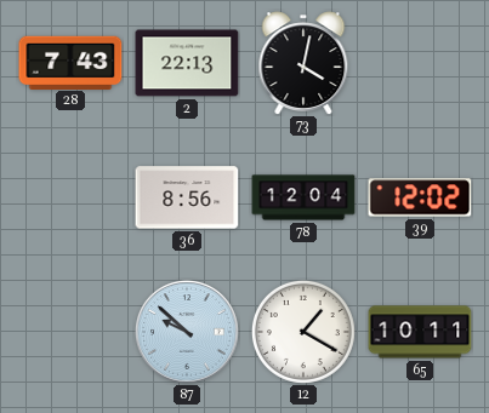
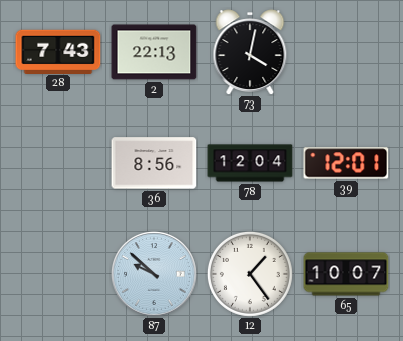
39: 12:02 -> 12:01
12: 1:20 -> 1:24
65: 10:11 -> 10:07
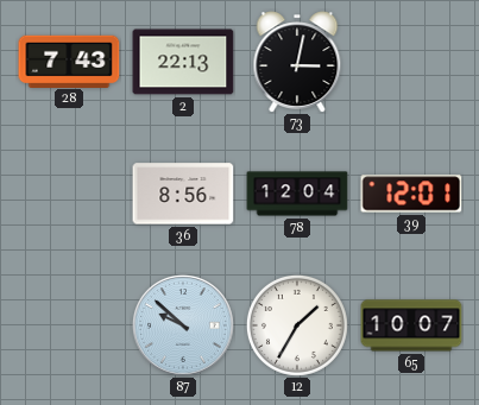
73: 4:02 -> 3:02
12: 1:24 -> 1:35
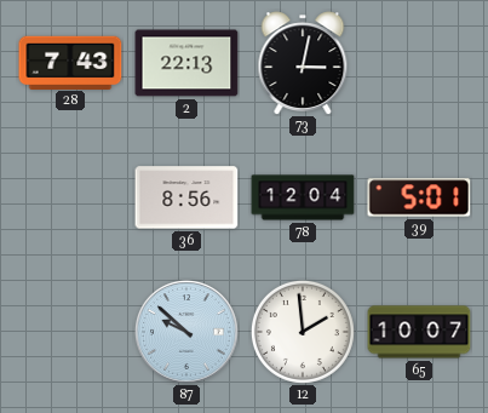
39: 12:01 -> 5:01
12: 1:35 -> 1:59
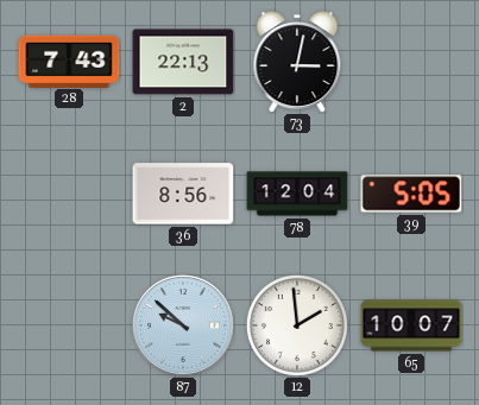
39: 5:01 -> 5:05
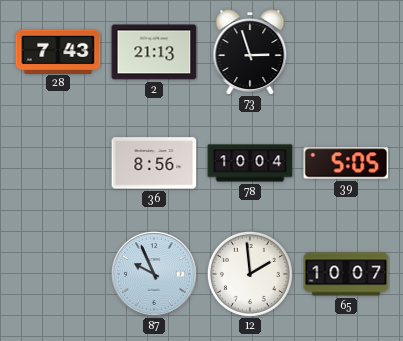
2: 22:13 -> 21:13
73: 3:02 -> 2:57
78: 12:04 -> 10:04
87: 9:52 -> 9:56
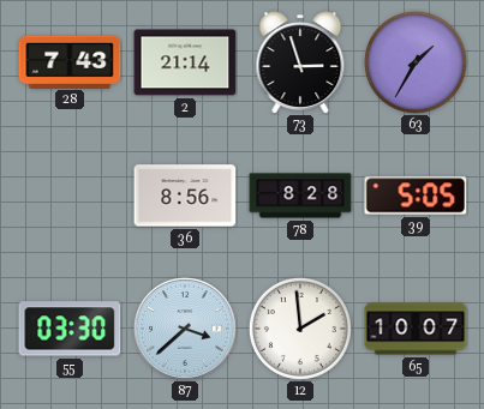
2: 21:13 -> 21:14
63: none -> 1:35
78: 10:04 -> 8:28
55: none -> 03:30
87: 9:56 -> 3:38
